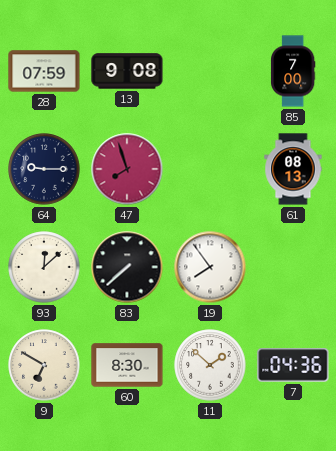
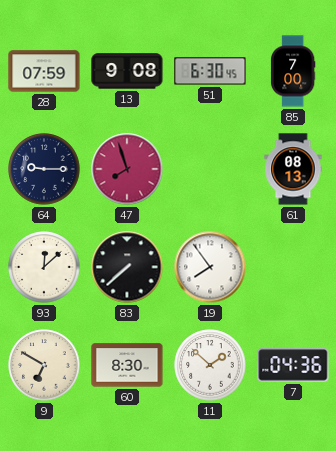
51: none -> 6:30
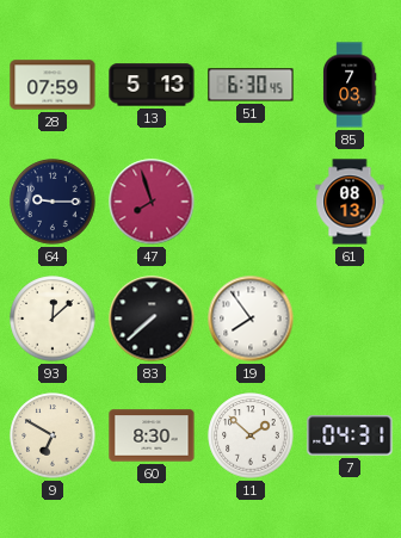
13: 9:08 -> 5:13
85: 7:00 -> 7:03
7: 04:36 -> 04:31
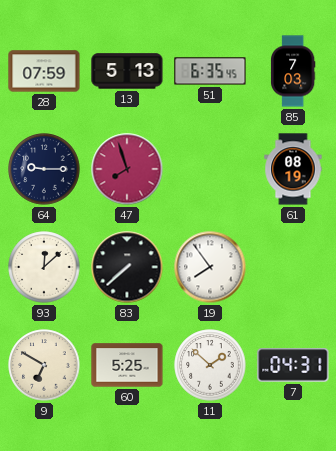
51: 6:30 -> 6:35
61: 08:13 -> 08:19
60: 8:30 -> 5:25
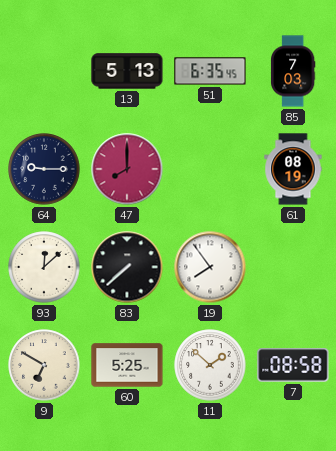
28: 07:59 -> none
47: 7:57 -> 8:00
7: 04:31 -> 08:58
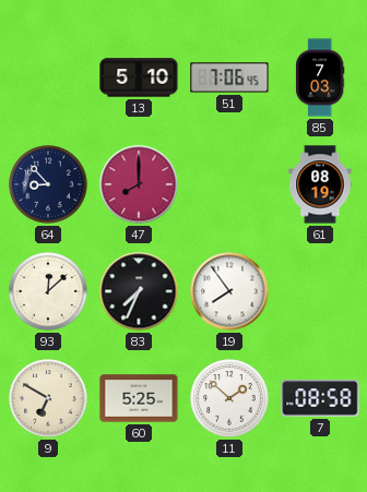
13: 5:13 -> 5:10
51: 6:35 -> 7:06
64: 9:15 -> 8:53
83: 7:38 -> 7:34
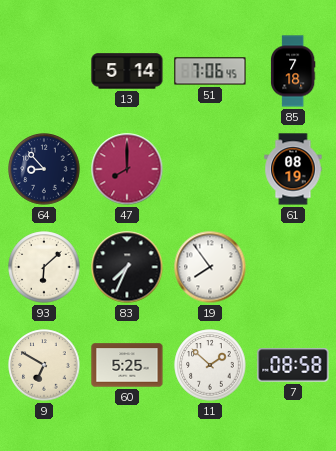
13: 5:10 -> 5:14
85: 7:03 -> 7:18
93: 12:08 -> 6:08
